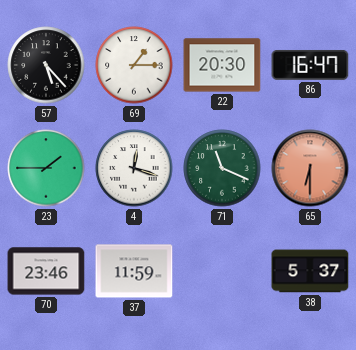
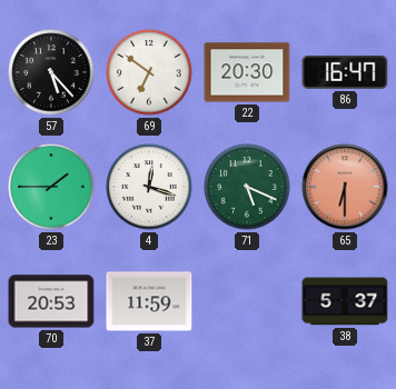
69: 1:15 -> 6:51
71: 11:19 -> 5:19
70: 23:46 -> 20:53
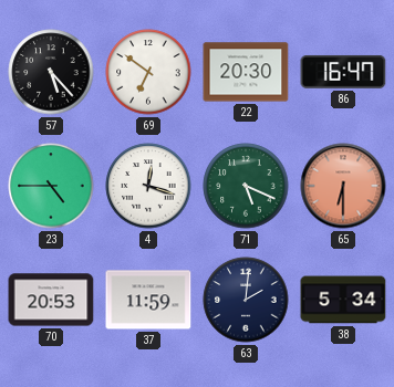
23: 1:45 -> 4:45
63: none -> 2:01
38: 5:37 -> 5:34
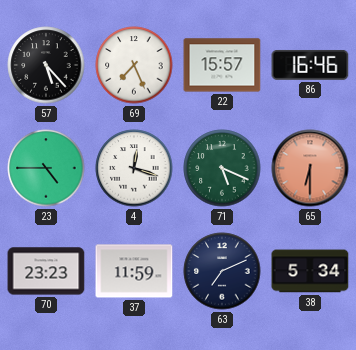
69: 6:51 -> 7:26
22: 20:30 -> 15:57
86: 16:47 -> 16:46
70: 20:53 -> 23:23
63: 2:01 -> 7:11
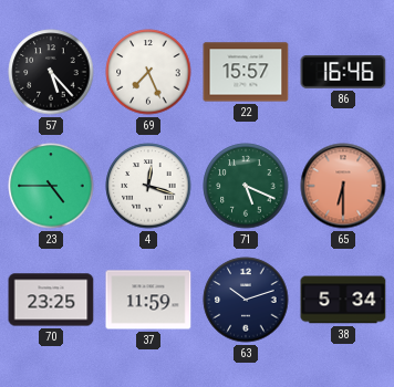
70: 23:23 -> 23:25
63: 7:11 -> 10:12
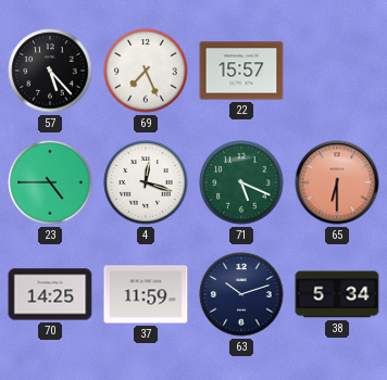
86: 16:46 -> none
70: 23:25 -> 14:25
